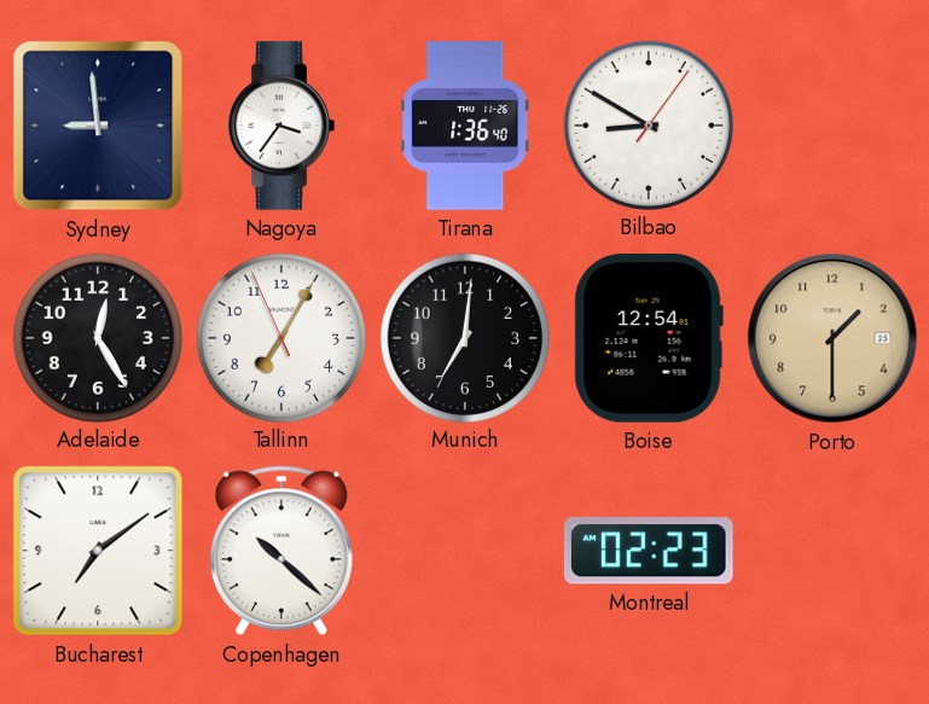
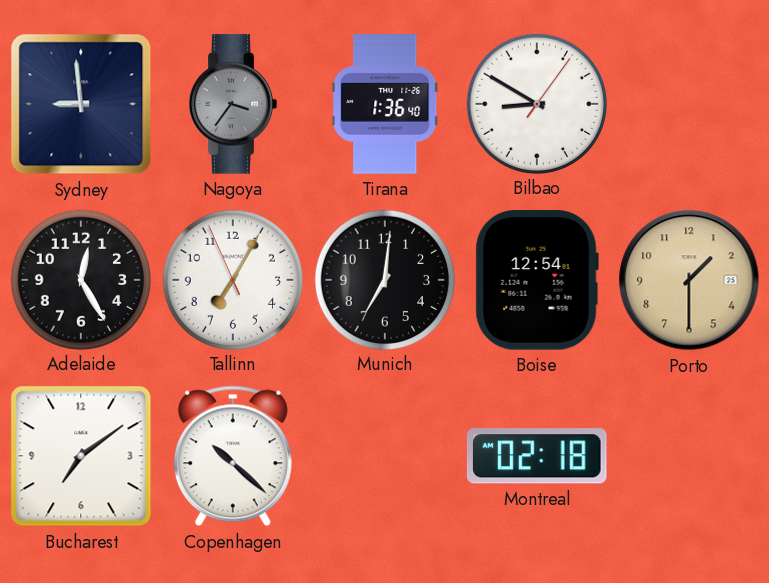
Nagoya dial: white -> grey
Montreal: 02:23 -> 02:18
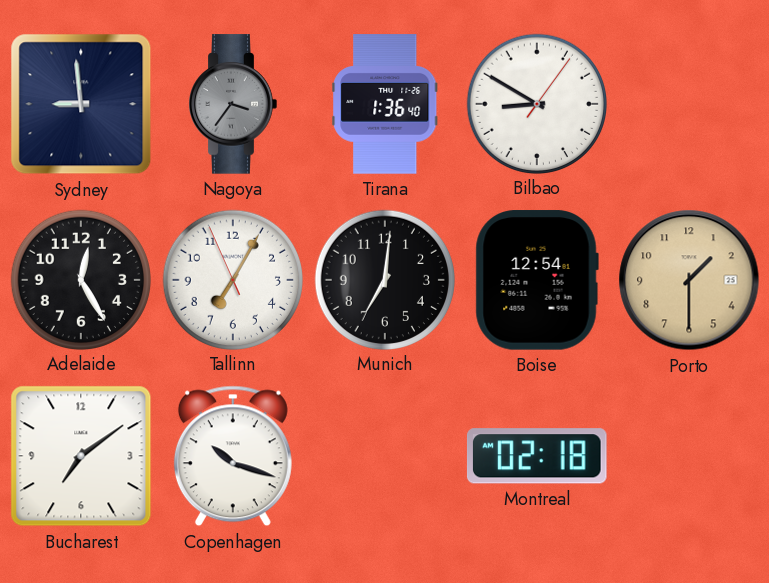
Copenhagen: 10:22 -> 10:18
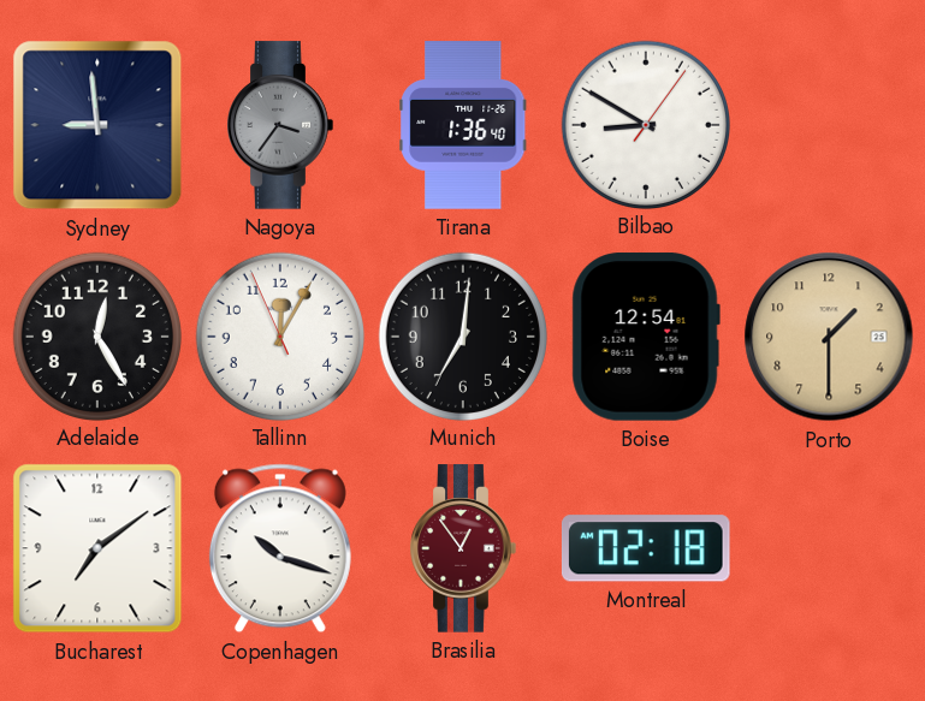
Tallinn: 7:04 -> 12:04
Brasilia: none -> 12:54
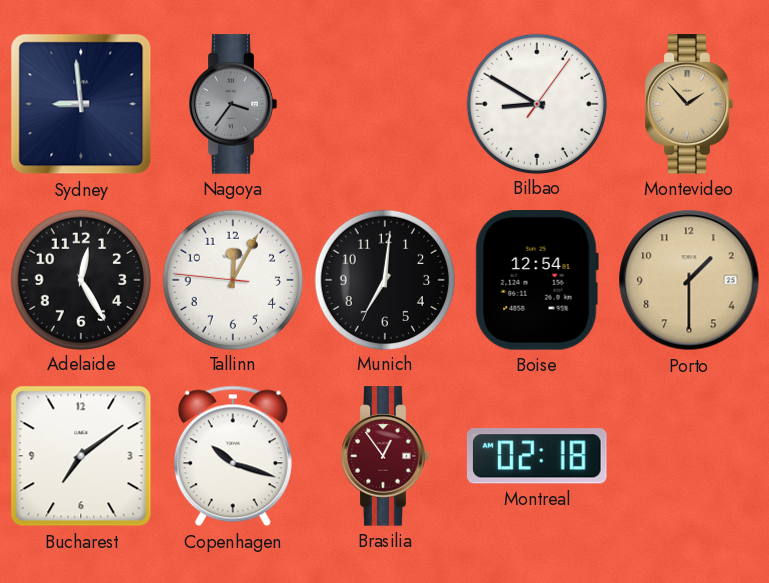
Tirana: 1:36 -> none
Montevideo: none -> 1:53
Tallinn: 12:04:56 -> 12:04:46
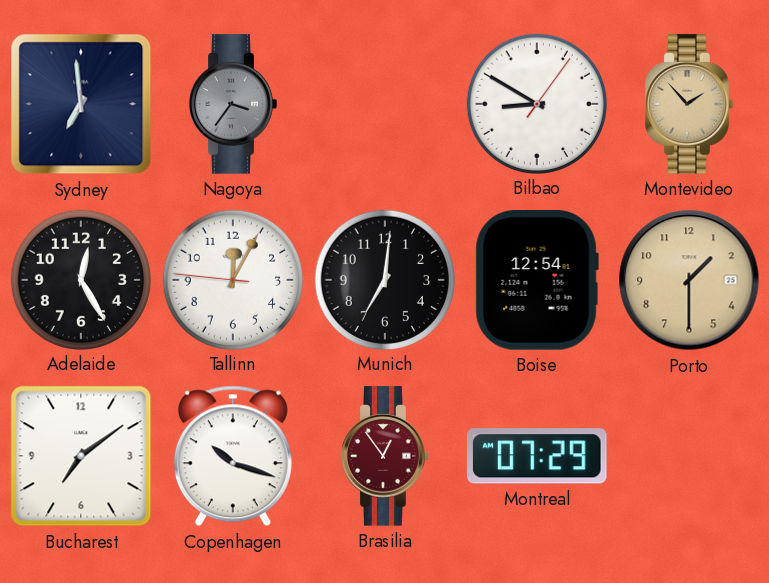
Sydney: 8:59 -> 6:59
Montreal: 02:18 -> 07:29
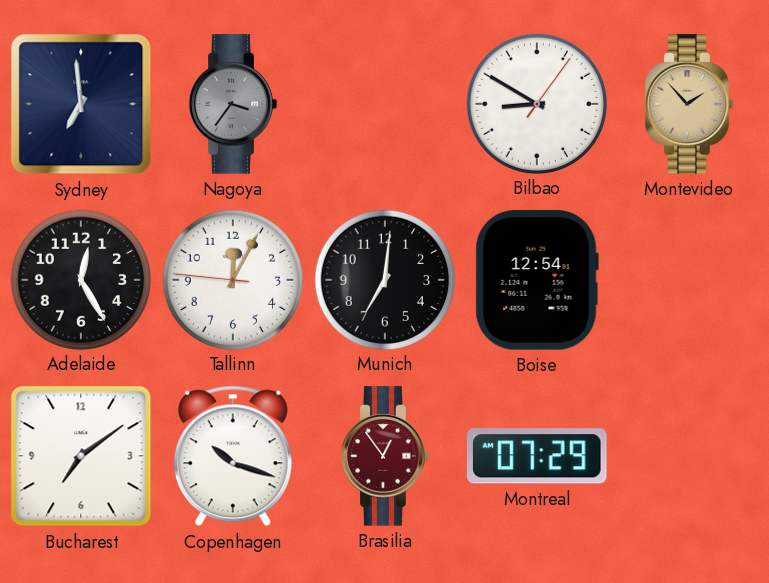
Porto: 1:30 -> none
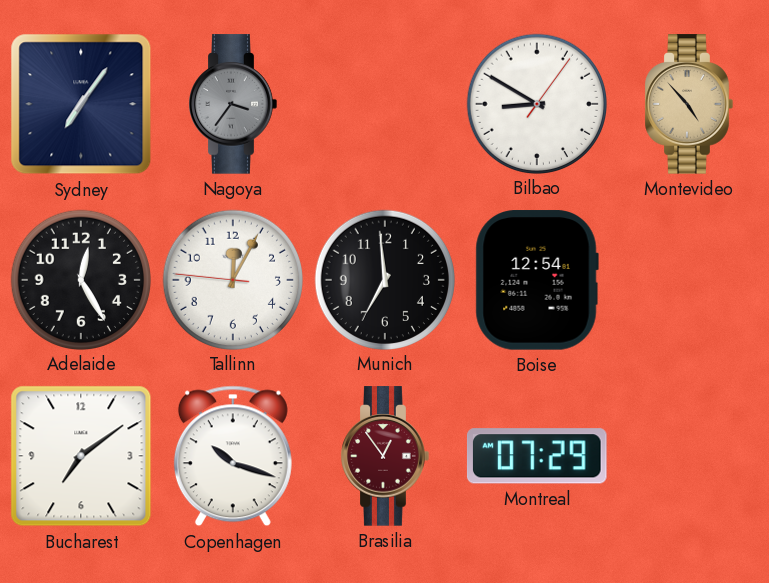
Sydney: 6:59 -> 7:06
Montevideo: 1:53 -> 4:53
Munich: 7:01 -> 6:59
